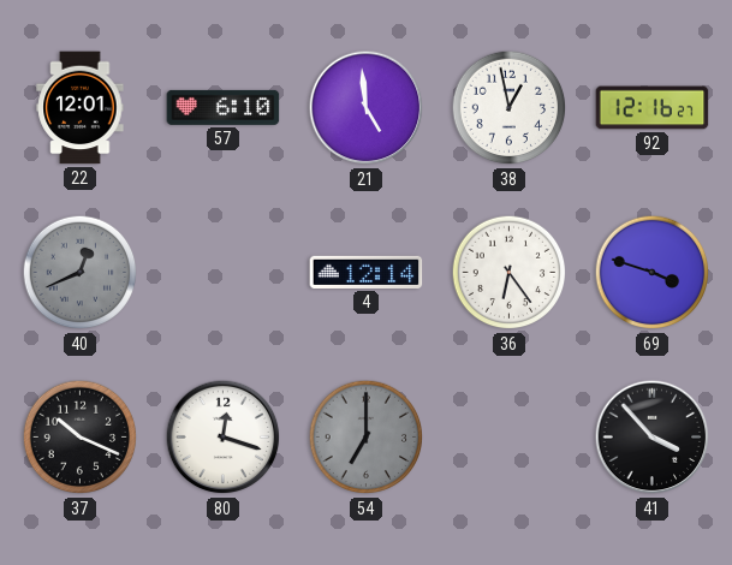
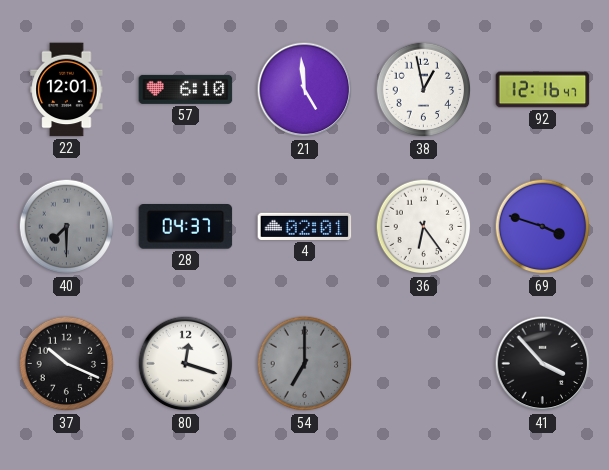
92: 12:16:27 -> 12:16:47
40: 12:41 -> 7:30
28: none -> 04:37
4: 12:14 -> 02:01
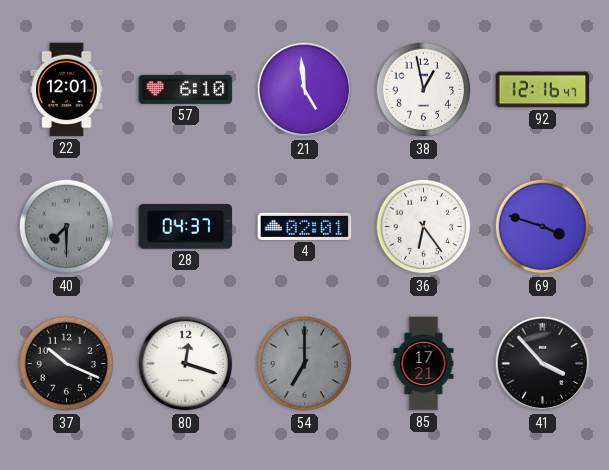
85: none -> 17:21
